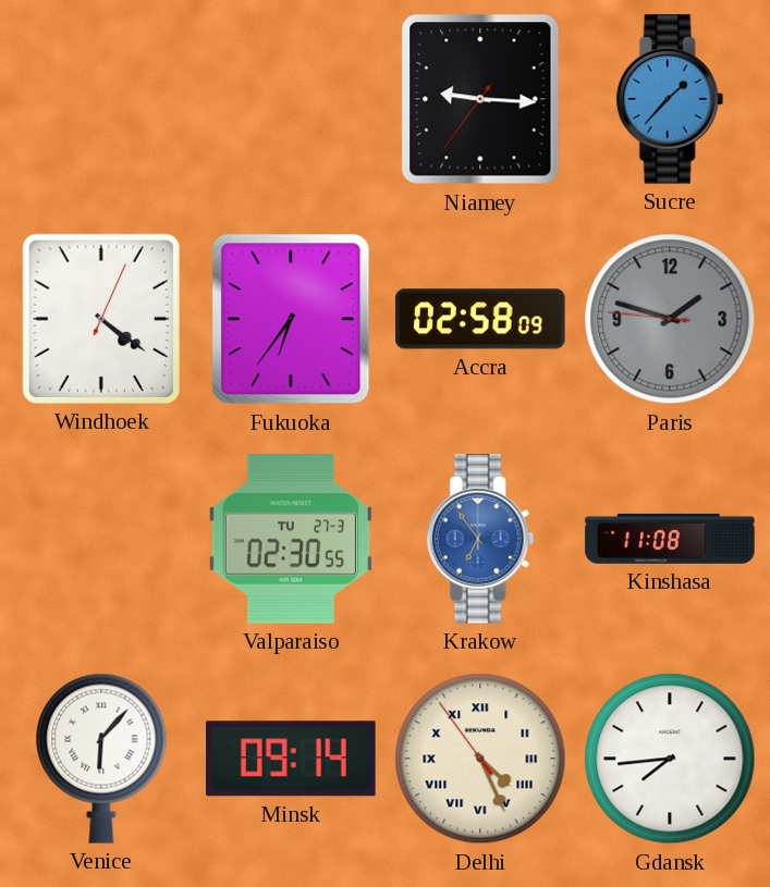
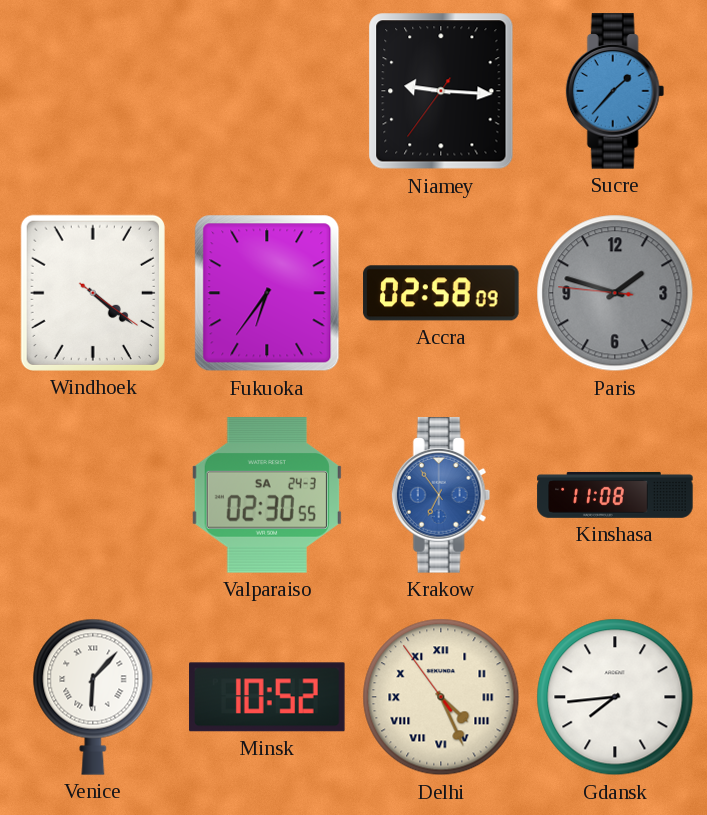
Windhoek: 4:21:04 -> 4:21:21
Valparaiso date: TU 27-3 -> SA 24-3
Minsk: 09:14 -> 10:52
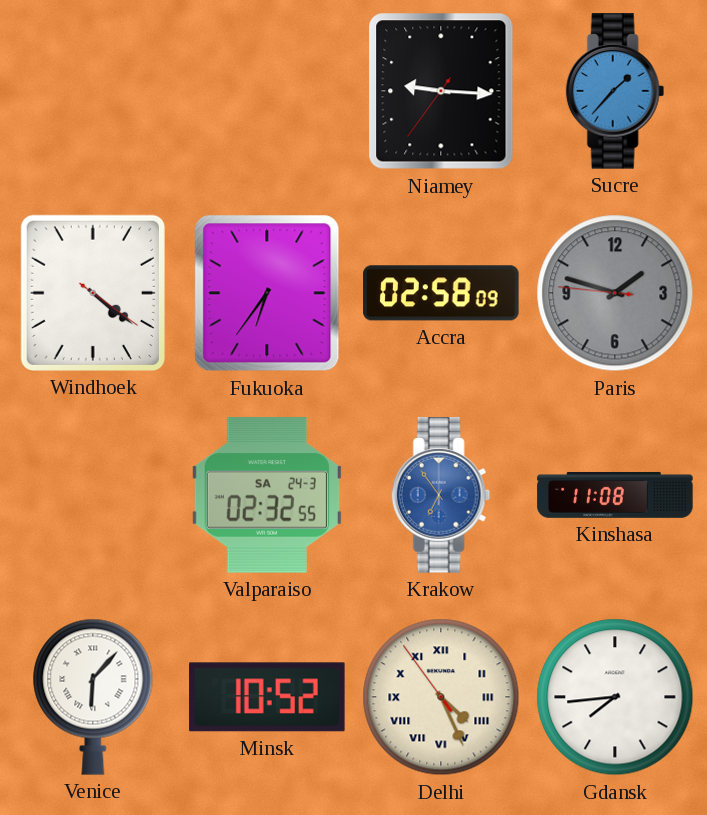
Valparaiso: 02:30 -> 02:32
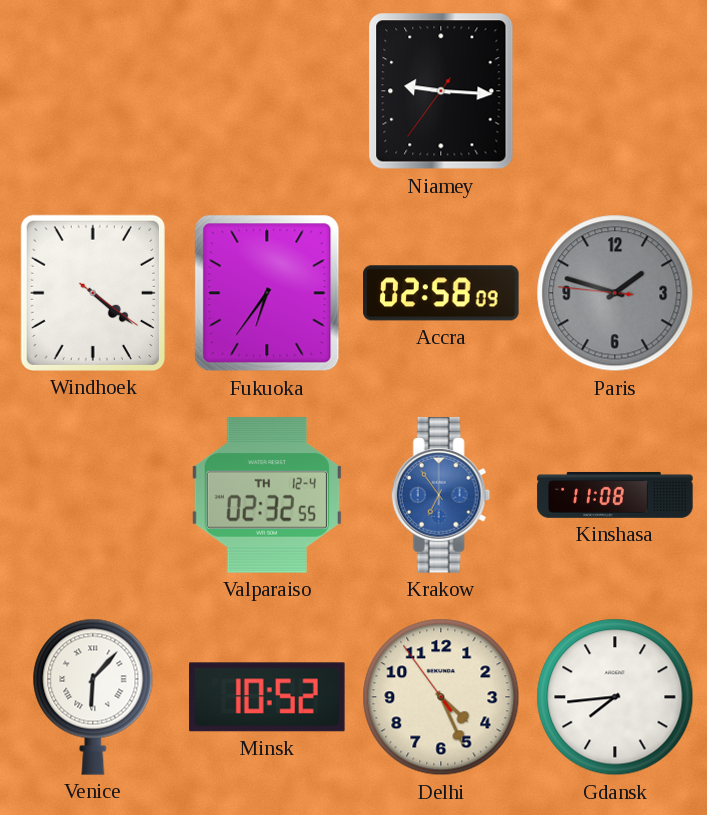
Sucre: 1:37 -> none
Valparaiso date: SA 24-3 -> TH 12-4
Delhi numerals: Roman -> Arabic
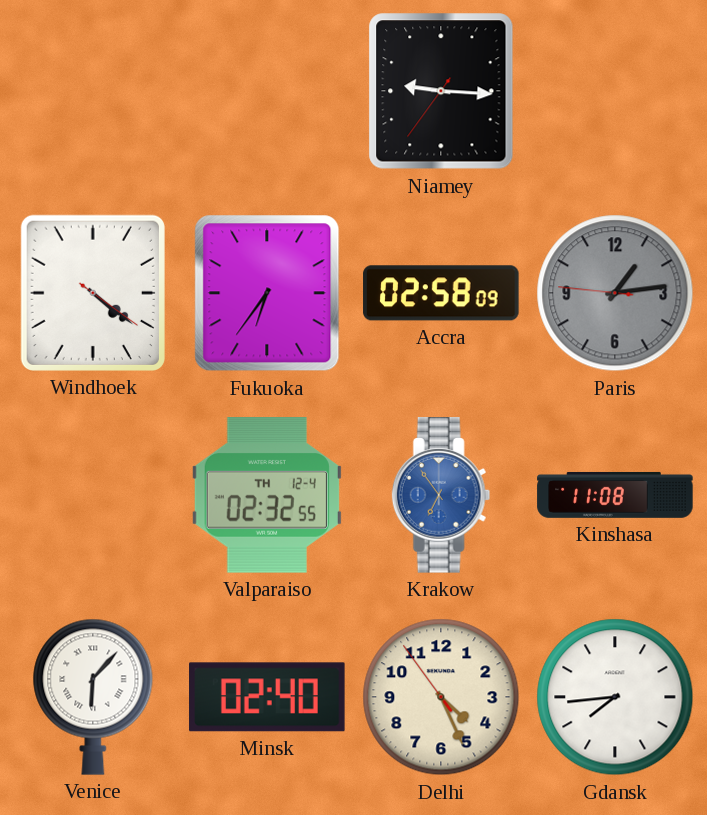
Paris: 1:47 -> 1:13
Minsk: 10:52 -> 02:40
